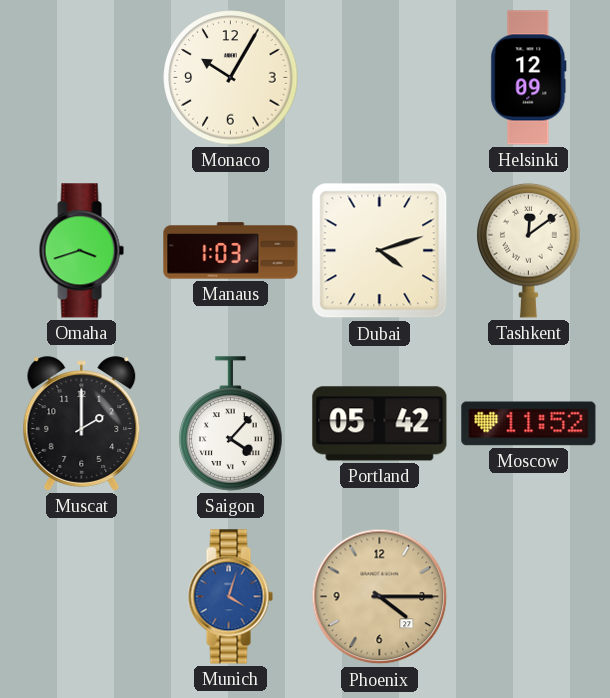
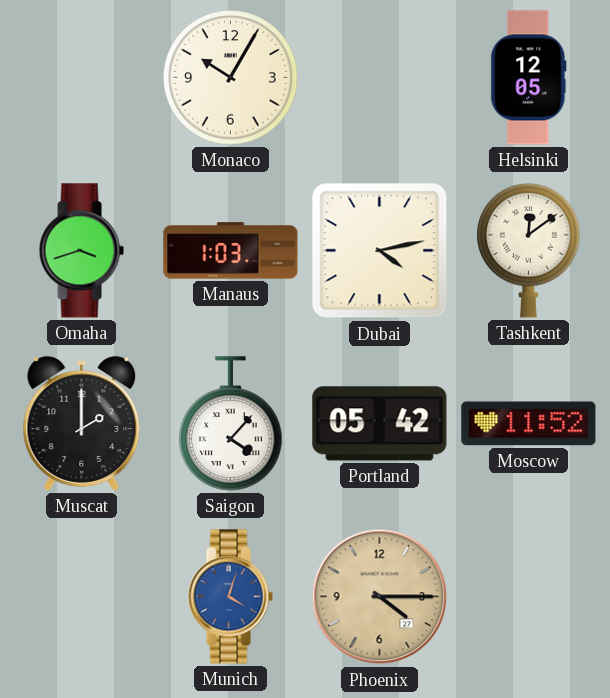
Helsinki: 12:09 -> 12:05
Dubai: 4:12 -> 4:13
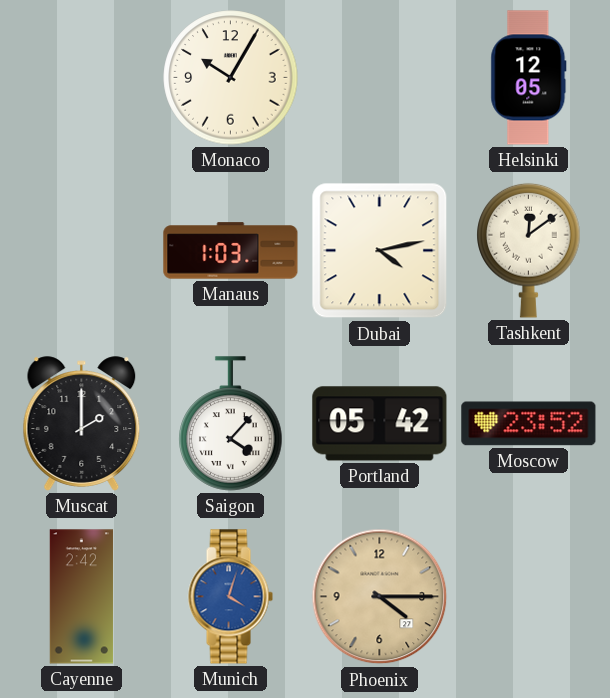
Omaha: 3:42 -> none
Moscow: 11:52 -> 23:52
Cayenne: none -> 2:42
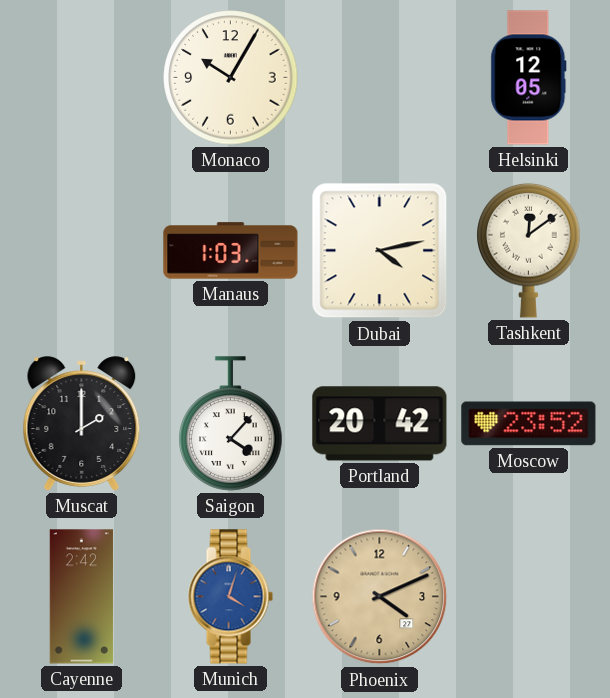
Portland: 05:42 -> 20:42
Phoenix: 4:15 -> 4:11
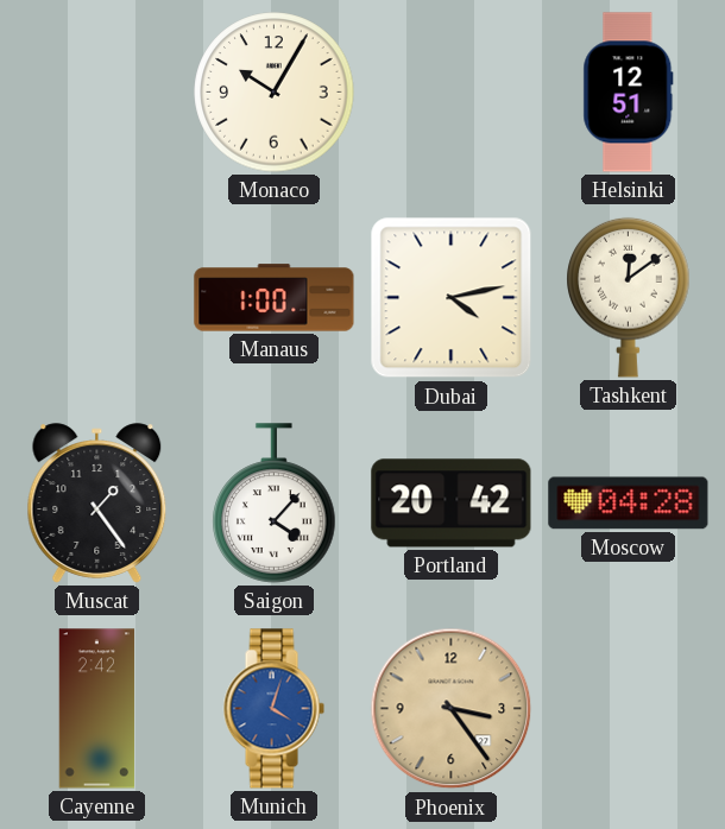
Helsinki: 12:05 -> 12:51
Manaus: 1:03 -> 1:00
Muscat: 2:00 -> 1:24
Moscow: 23:52 -> 04:28
Phoenix: 4:11 -> 3:24
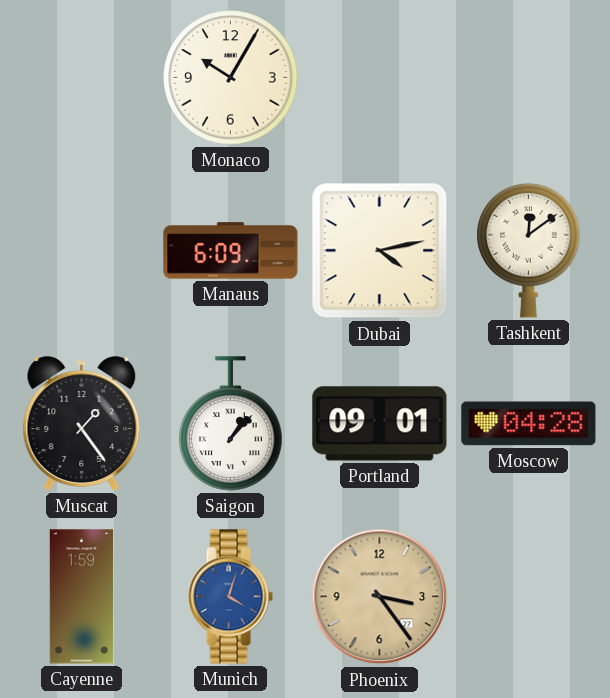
Helsinki: 12:51 -> none
Manaus: 1:00 -> 6:09
Saigon: 4:07 -> 1:07
Portland: 20:42 -> 09:01
Cayenne: 2:42 -> 1:59
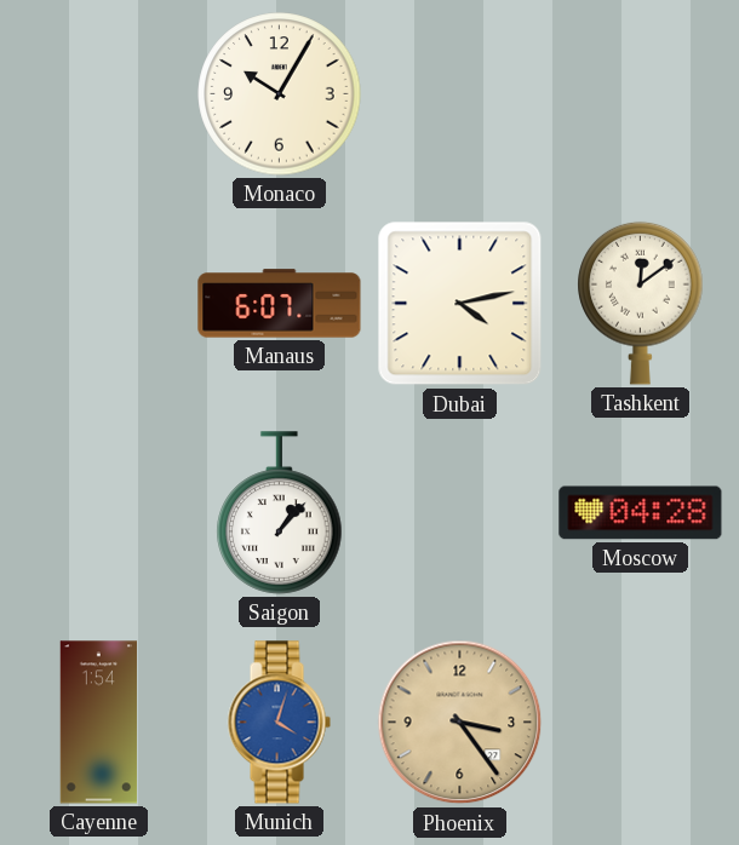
Manaus: 6:09 -> 6:07
Muscat: 1:24 -> none
Portland: 09:01 -> none
Cayenne: 1:59 -> 1:54
